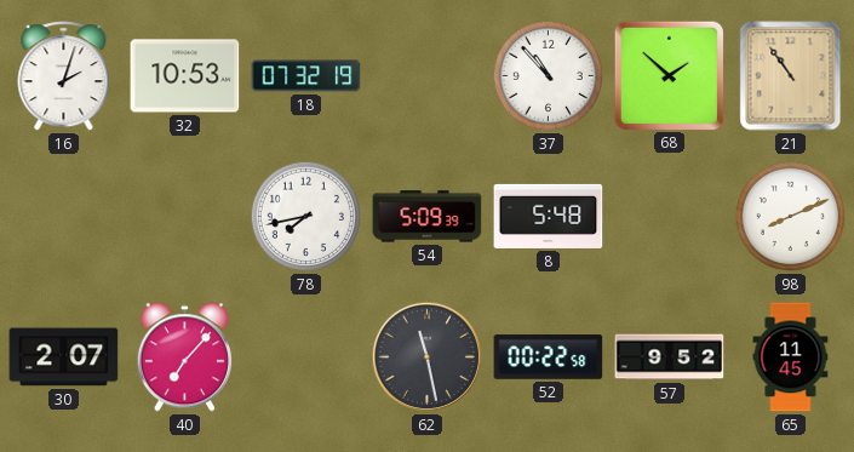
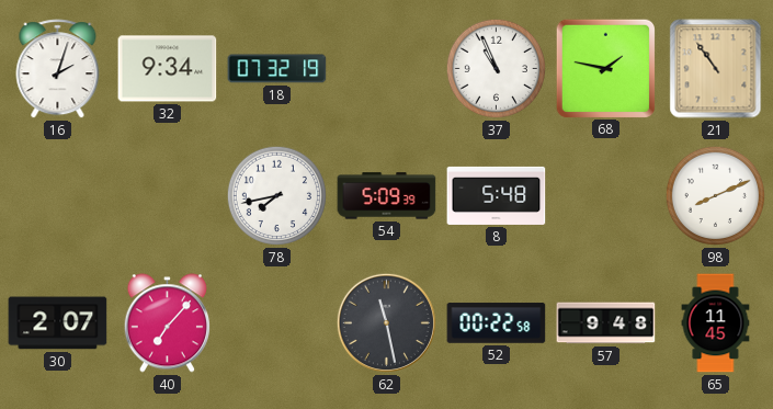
32: 10:53 -> 9:34
37: 10:53 -> 10:56
68: 1:52 -> 1:47
57: 9:52 -> 9:48
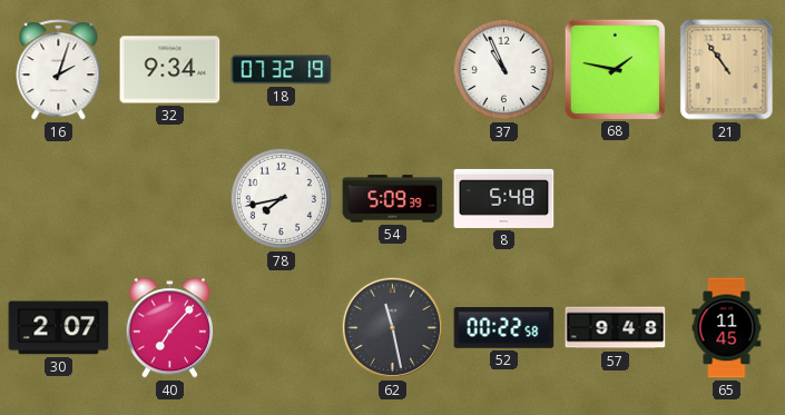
98: 8:11 -> none
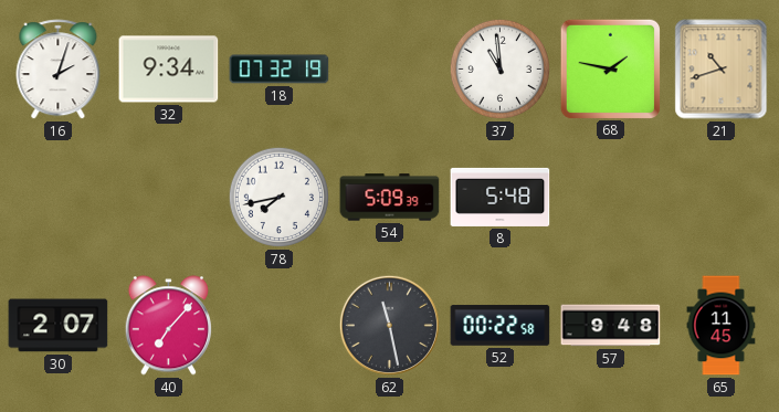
37: 10:56 -> 10:59
21: 10:54 -> 10:42
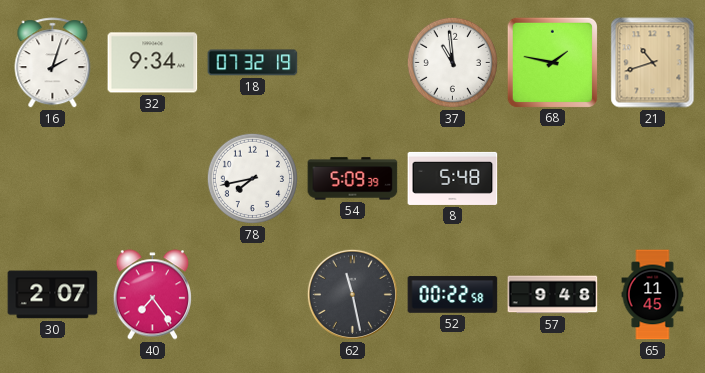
40: 7:07 -> 7:24
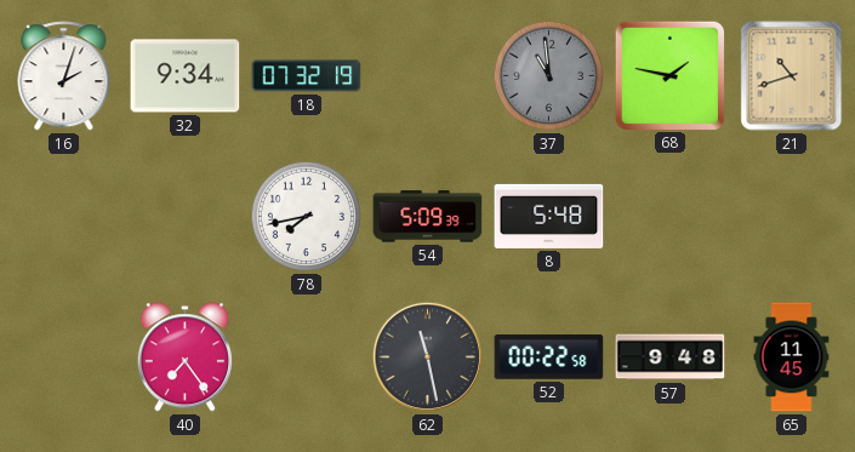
37 dial: white -> grey
30: 2:07 -> none
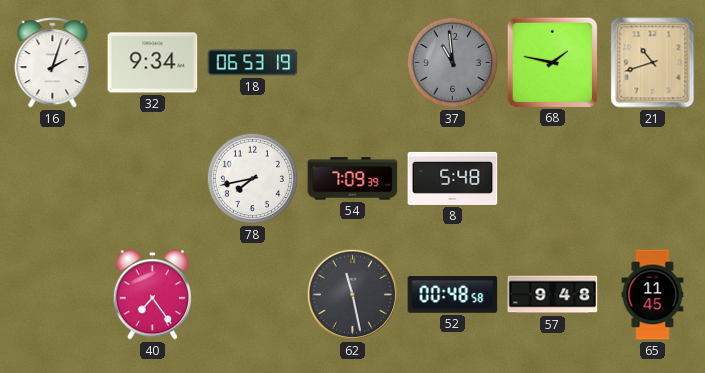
18: 07:32 -> 06:53
54: 5:09 -> 7:09
52: 00:22 -> 00:48
